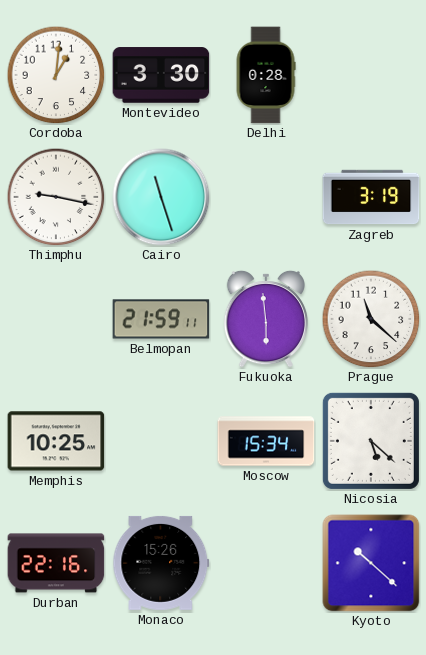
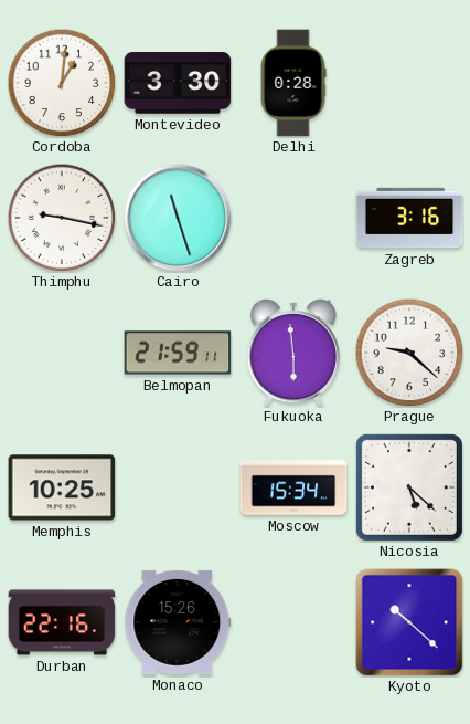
Zagreb: 3:19 -> 3:16
Prague: 11:22 -> 9:22
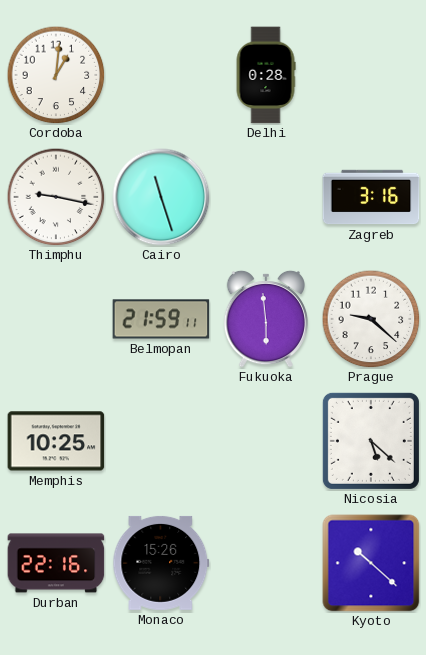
Montevideo: 3:30 -> none
Moscow: 15:34 -> none
